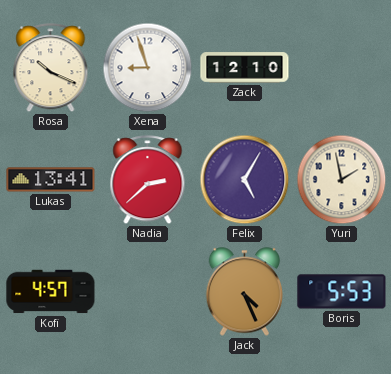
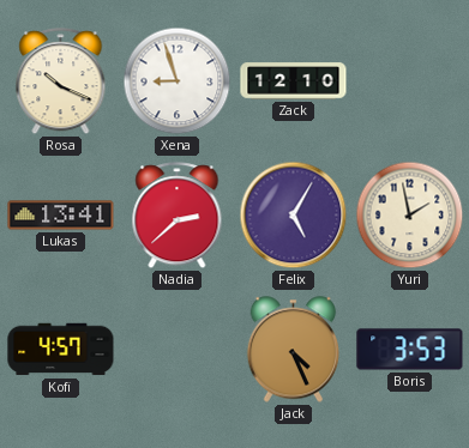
Boris: 5:53 -> 3:53
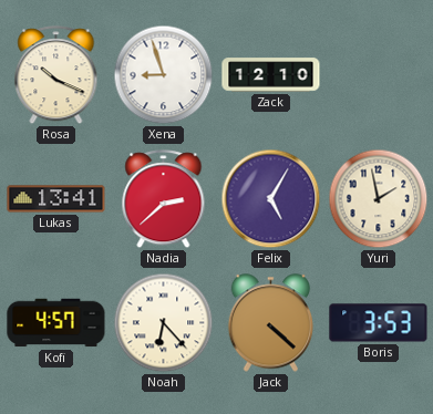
Noah: none -> 6:23
Jack: 4:26 -> 4:22
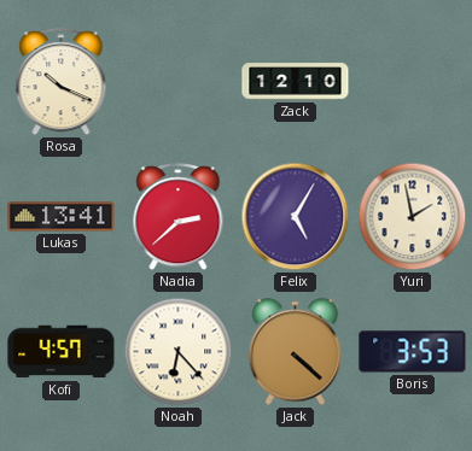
Xena: 8:57 -> none
